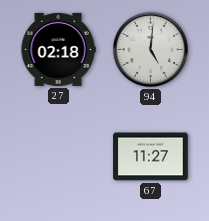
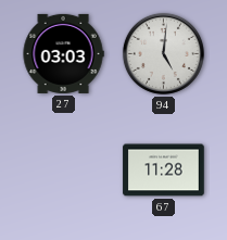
27: 02:18 -> 03:03
67: 11:27 -> 11:28
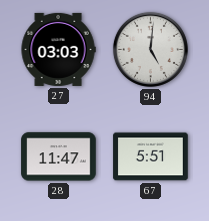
28: none -> 11:47
67: 11:28 -> 5:51
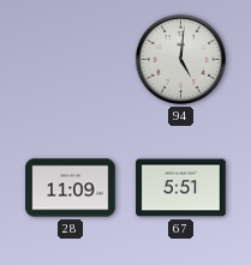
27: 03:03 -> none
28: 11:47 -> 11:09
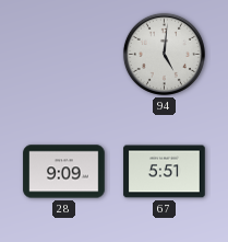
28: 11:09 -> 9:09
